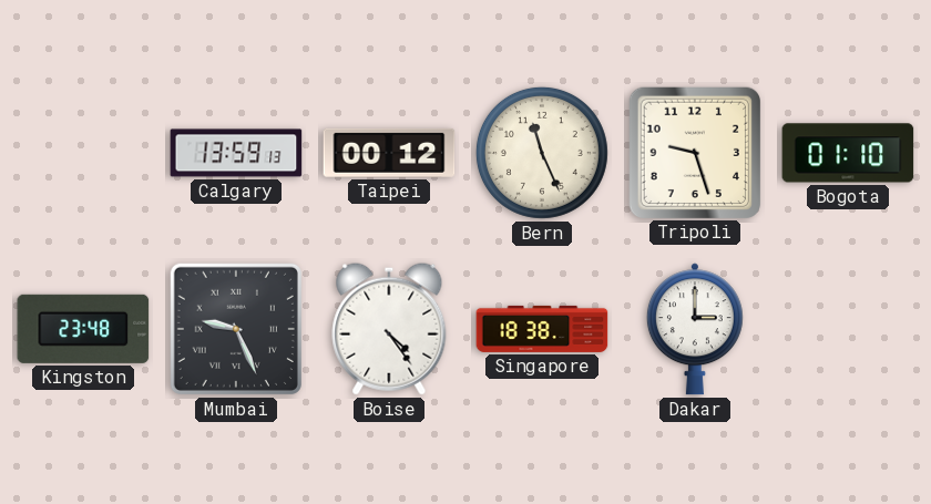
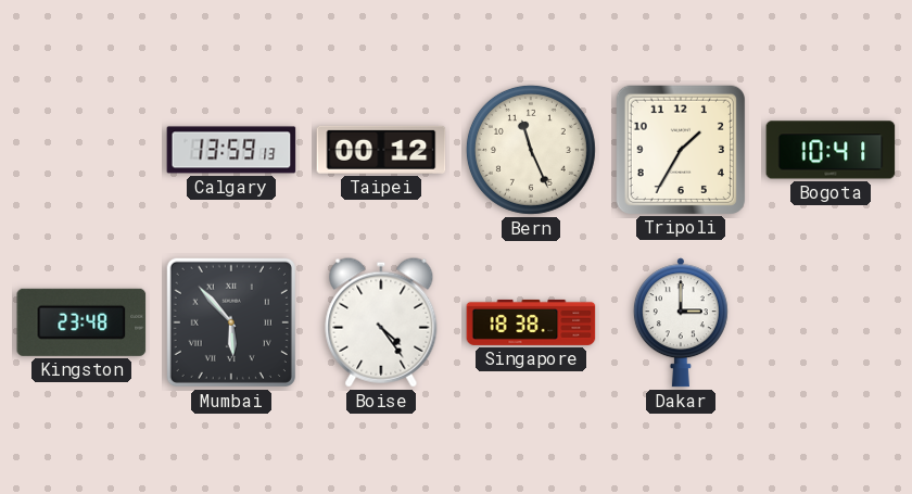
Tripoli: 9:27 -> 1:35
Bogota: 01:10 -> 10:41
Mumbai: 9:26 -> 5:53
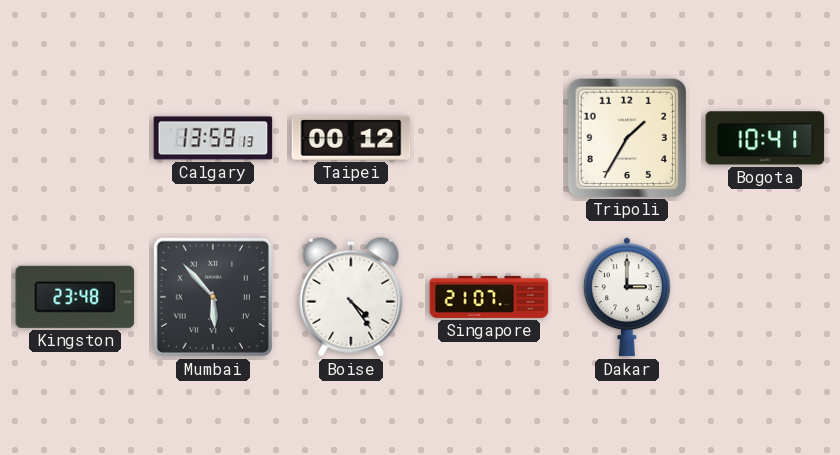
Bern: 11:26 -> none
Singapore: 18:38 -> 21:07
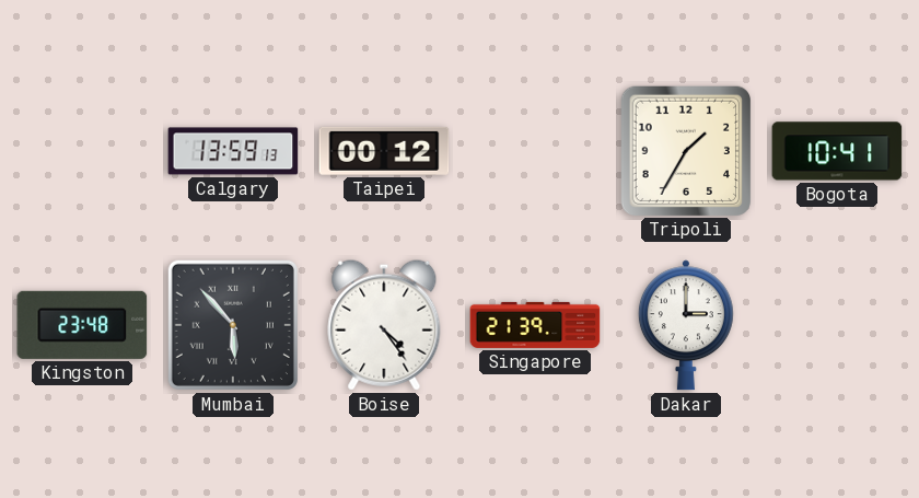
Singapore: 21:07 -> 21:39
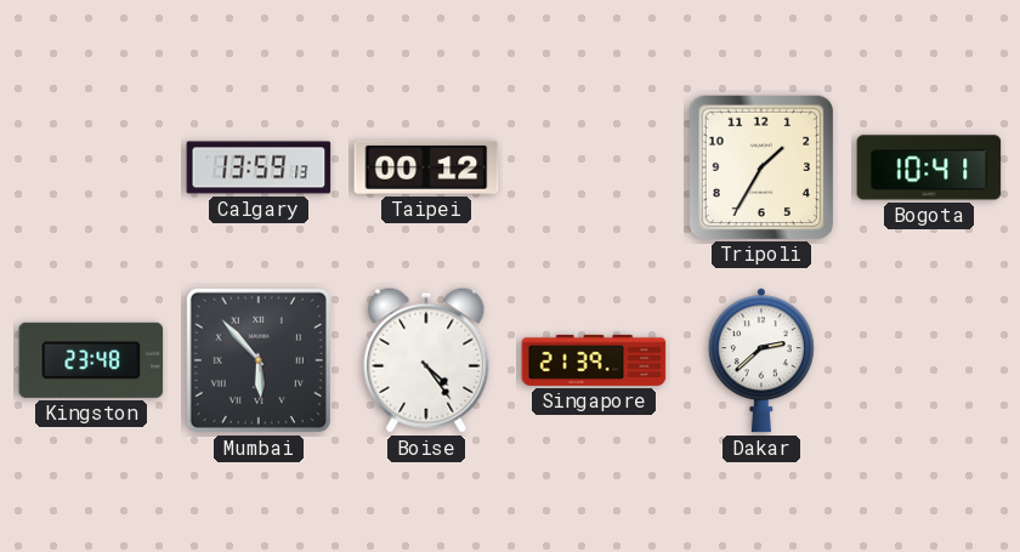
Dakar: 3:00 -> 2:38
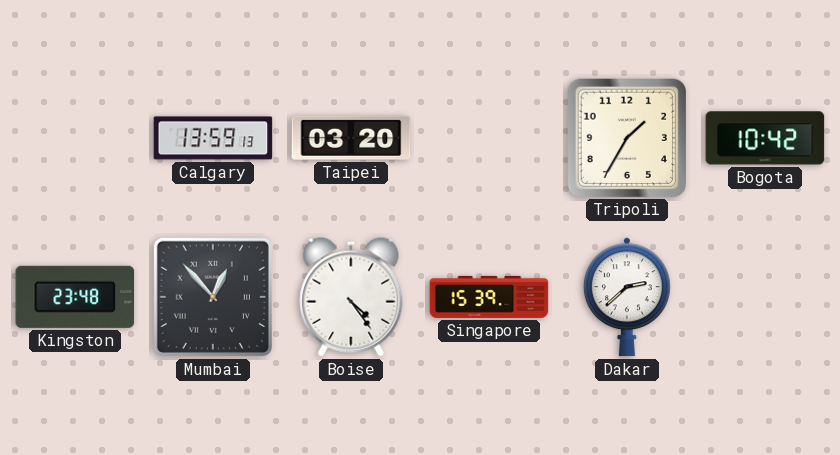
Taipei: 00:12 -> 03:20
Bogota: 10:41 -> 10:42
Mumbai: 5:53 -> 12:53
Singapore: 21:39 -> 15:39
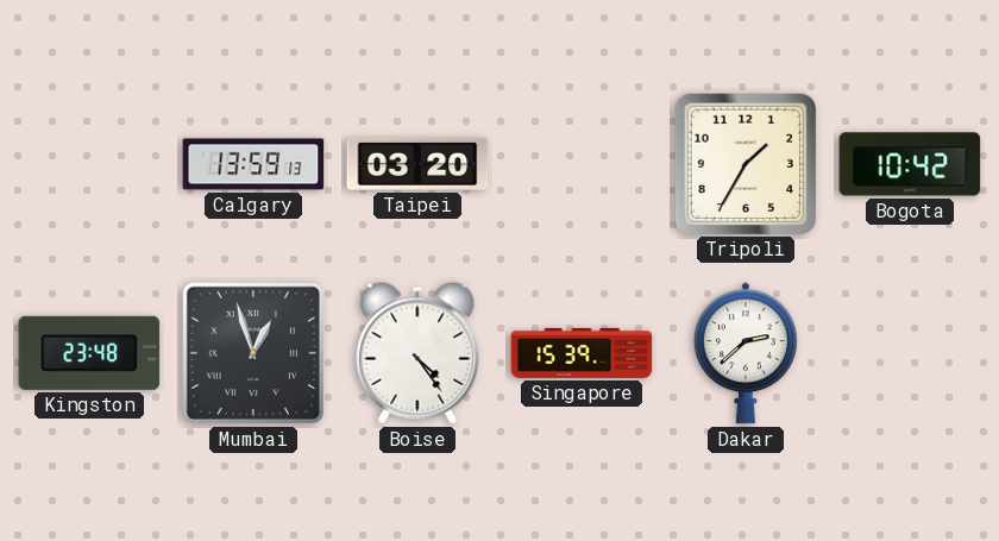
Mumbai: 12:53 -> 12:57
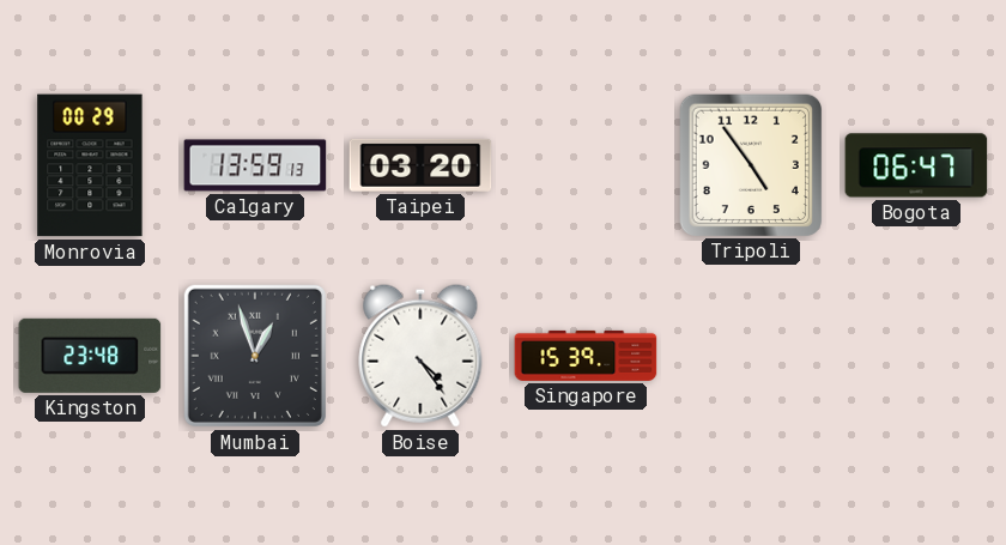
Monrovia: none -> 00:29
Tripoli: 1:35 -> 4:54
Bogota: 10:42 -> 06:47
Dakar: 2:38 -> none
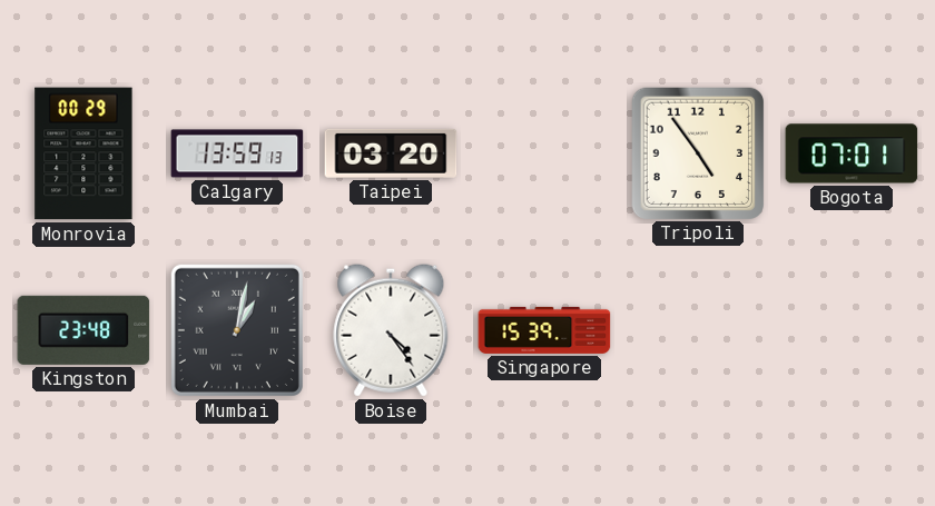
Bogota: 06:47 -> 07:01
Mumbai: 12:57 -> 1:02
